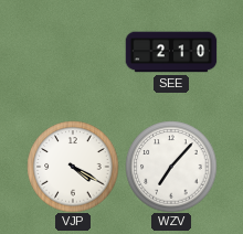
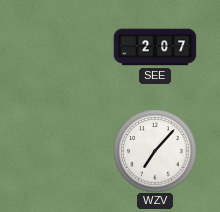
SEE: 2:10 -> 2:07
VJP: 4:20 -> none
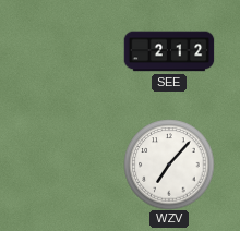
SEE: 2:07 -> 2:12
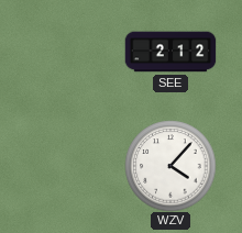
WZV: 7:07 -> 4:07
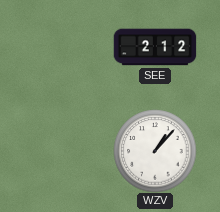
WZV: 4:07 -> 1:07
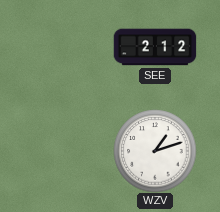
WZV: 1:07 -> 1:12
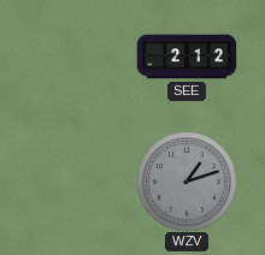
WZV dial: white -> grey
